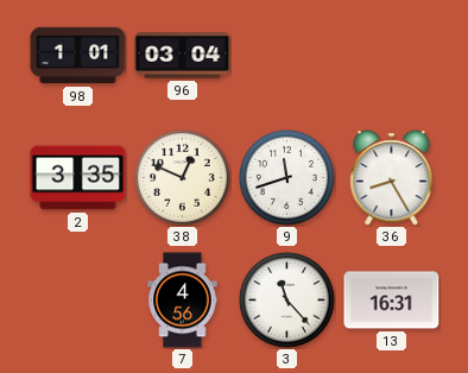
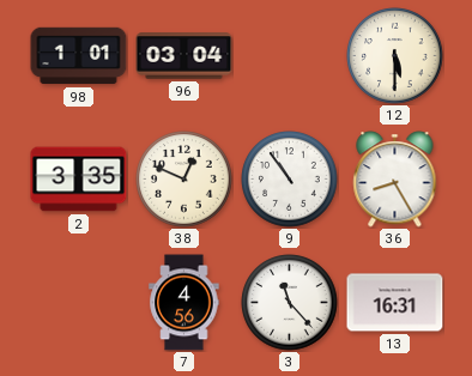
12: none -> 5:30
9: 11:42 -> 10:54
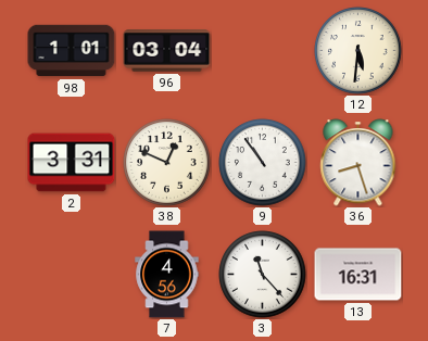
12: 5:30 -> 5:31
2: 3:35 -> 3:31
36: 8:25 -> 8:27
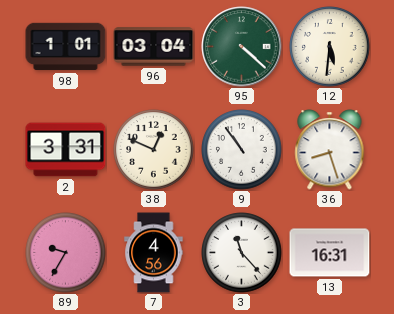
95: none -> 4:22
89: none -> 9:35
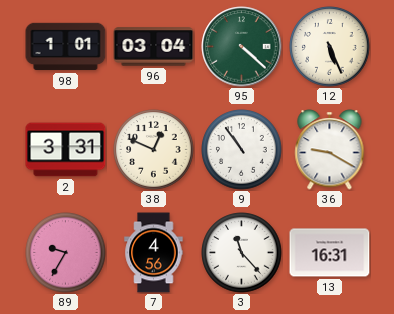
12: 5:31 -> 5:26
36: 8:27 -> 9:20
